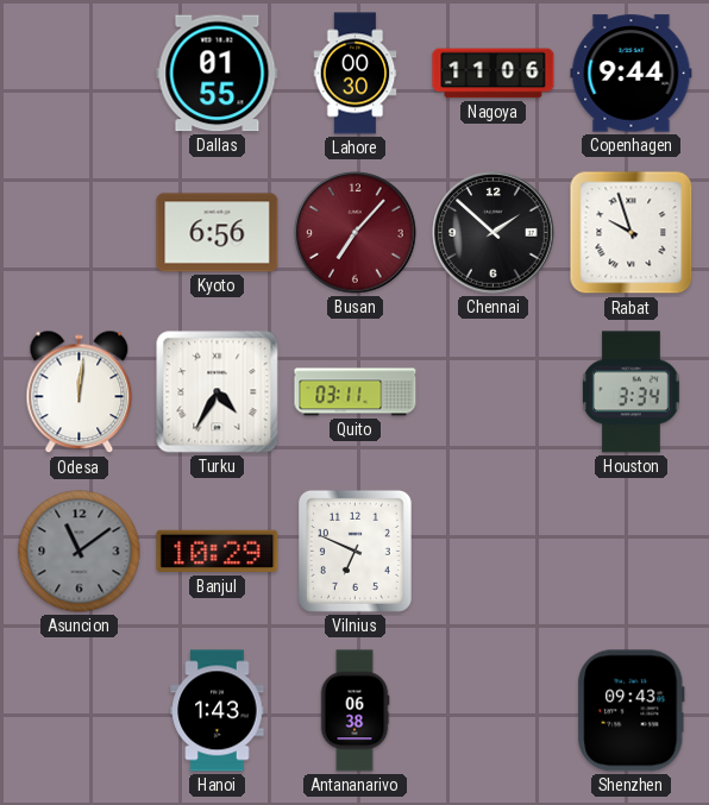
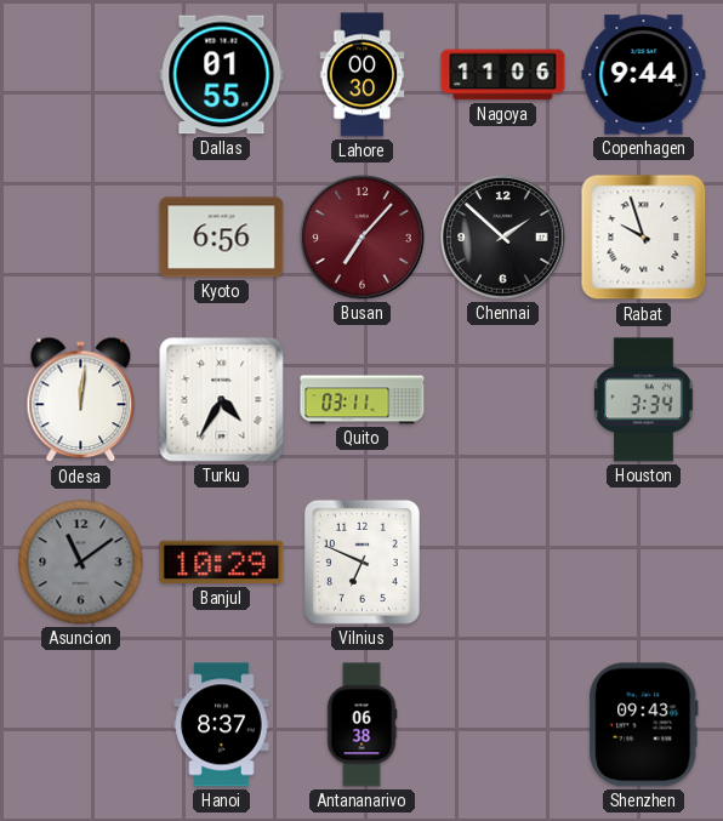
Hanoi: 1:43 -> 8:37
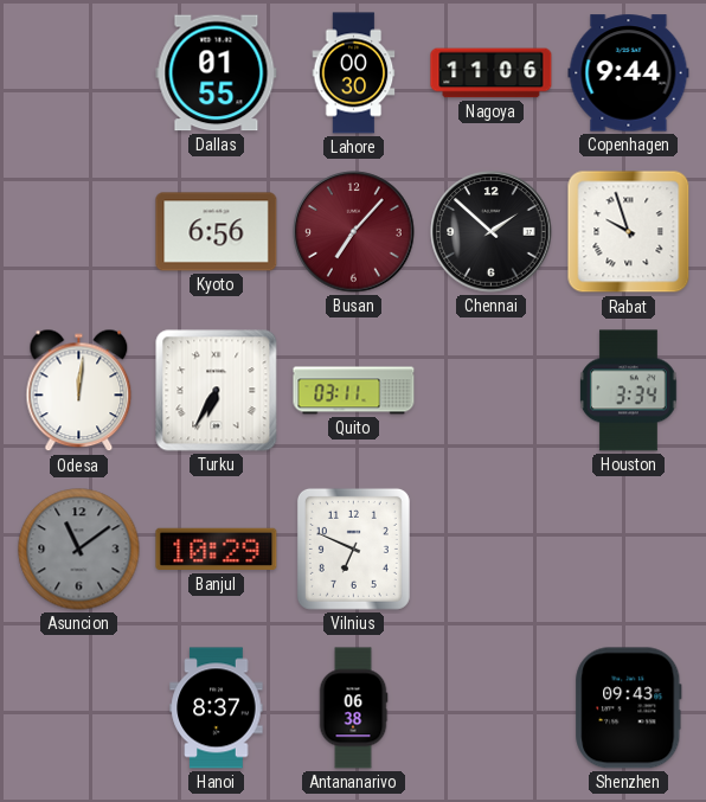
Turku: 4:35 -> 6:35
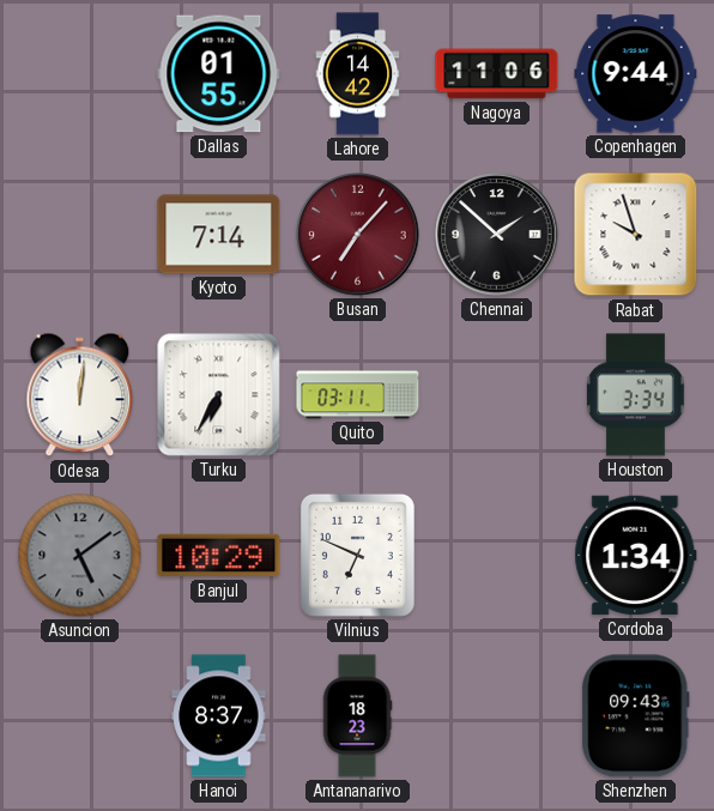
Lahore: 00:30 -> 14:42
Kyoto: 6:56 -> 7:14
Asuncion: 11:09 -> 5:09
Cordoba: none -> 1:34
Antananarivo: 06:38 -> 18:23
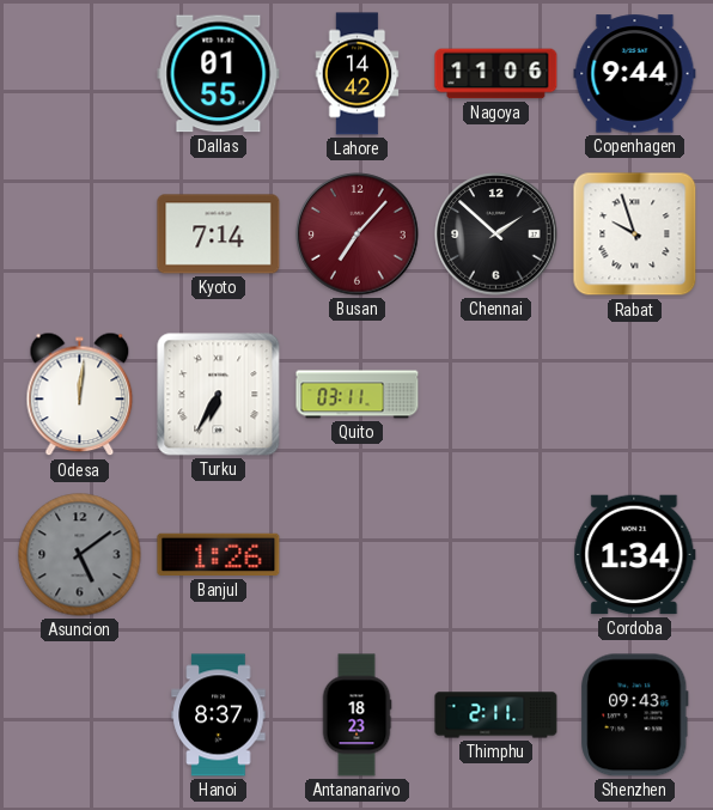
Houston: 3:34 -> none
Banjul: 10:29 -> 1:26
Vilnius: 6:49 -> none
Thimphu: none -> 2:11
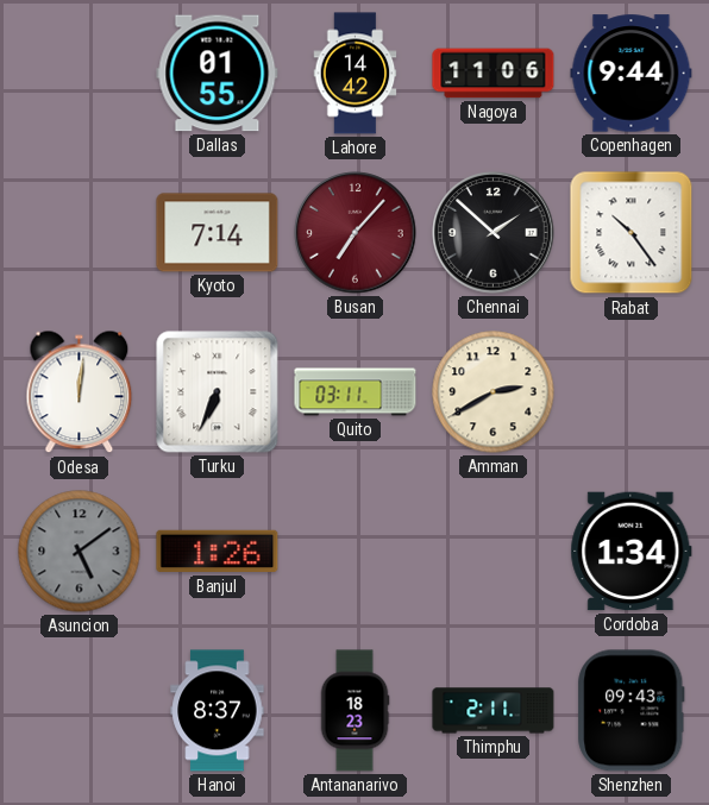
Rabat: 9:57 -> 10:24
Turku: 6:35 -> 6:34
Amman: none -> 2:40
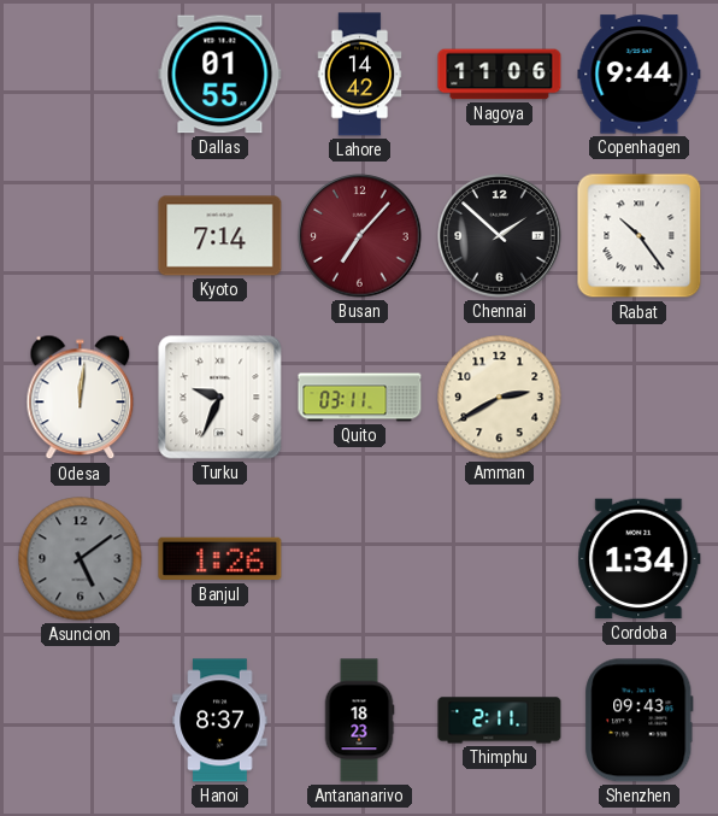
Turku: 6:34 -> 9:34
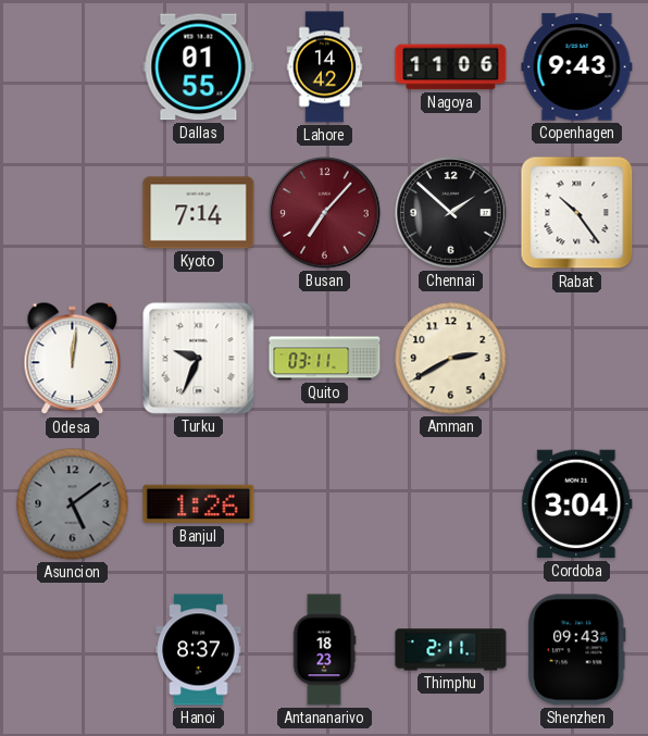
Copenhagen: 9:44 -> 9:43
Cordoba: 1:34 -> 3:04
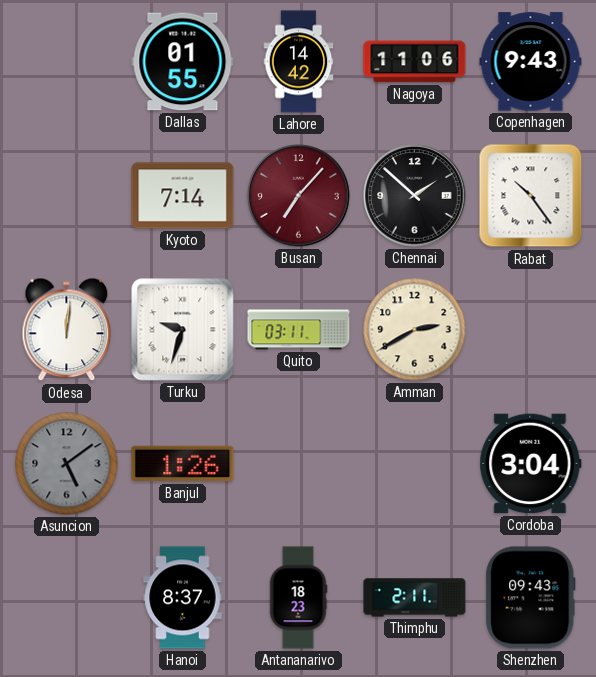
Turku: 9:34 -> 9:33
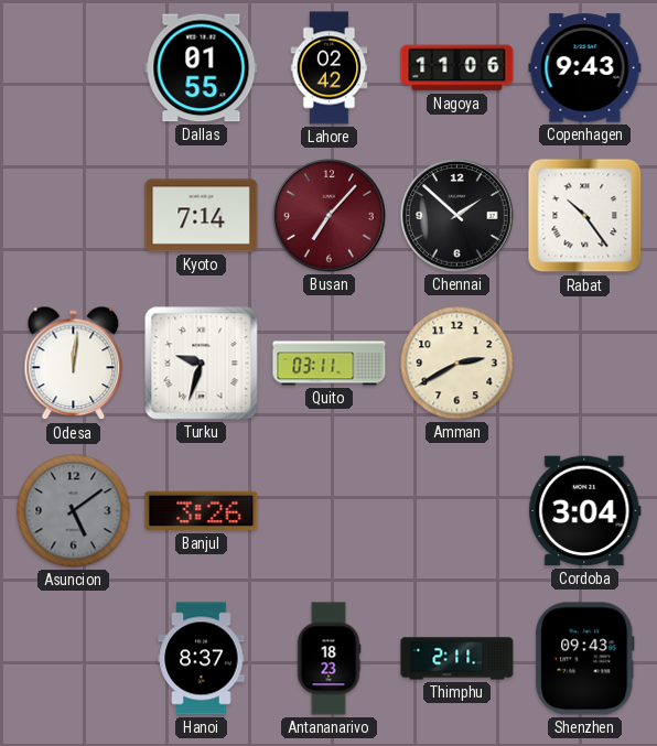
Lahore: 14:42 -> 02:42
Banjul: 1:26 -> 3:26
